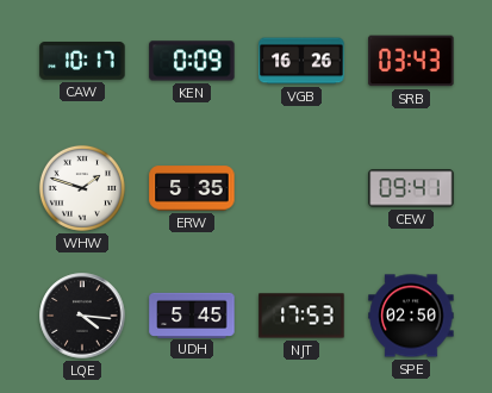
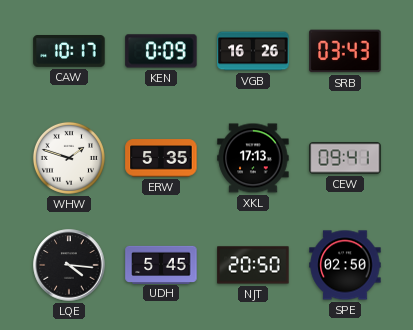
XKL: none -> 17:13
NJT: 17:53 -> 20:50
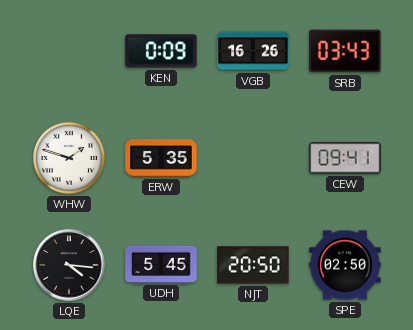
CAW: 10:17 -> none
XKL: 17:13 -> none
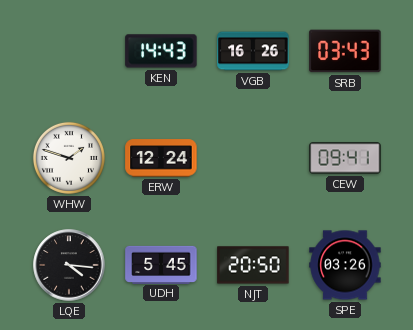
KEN: 0:09 -> 14:43
ERW: 5:35 -> 12:24
SPE: 02:50 -> 03:26
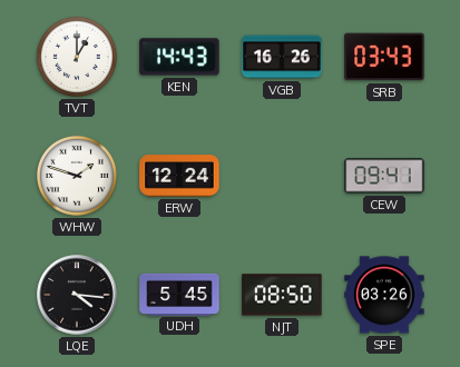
TVT: none -> 1:00
NJT: 20:50 -> 08:50
